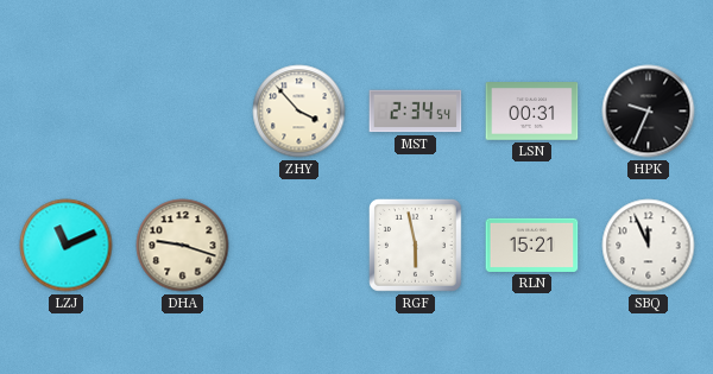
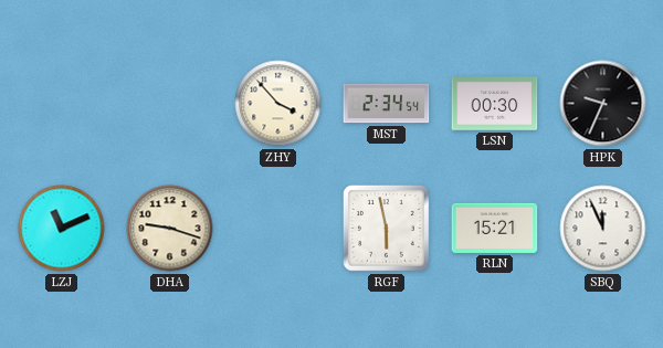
LSN: 00:31 -> 00:30
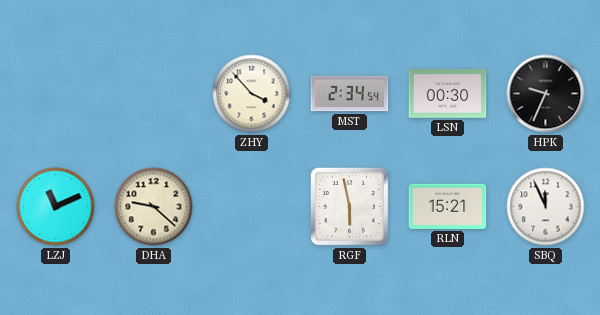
DHA: 9:18 -> 9:22
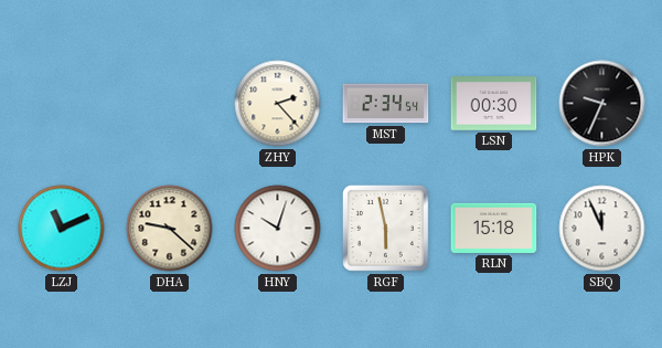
ZHY: 3:53 -> 2:23
HNY: none -> 10:03
RLN: 15:21 -> 15:18
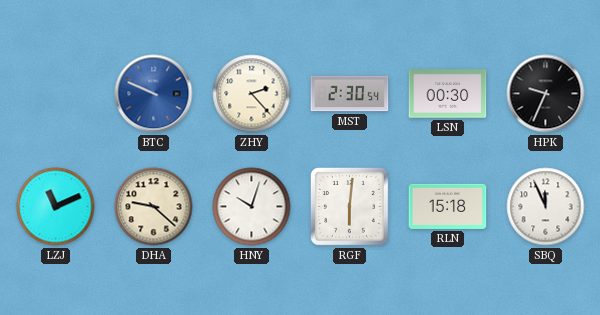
BTC: none -> 9:49
MST: 2:34 -> 2:30
RGF: 5:58 -> 6:01
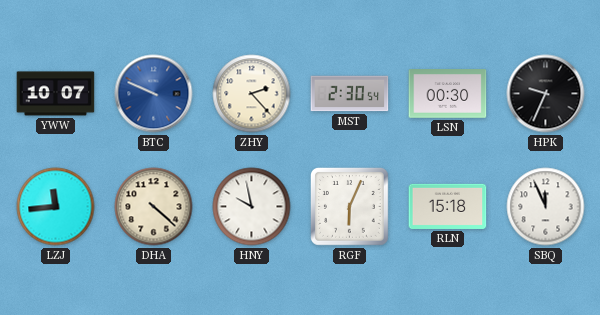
YWW: none -> 10:07
LZJ: 11:11 -> 11:44
DHA: 9:22 -> 4:22
HNY: 10:03 -> 9:58
RGF: 6:01 -> 6:04
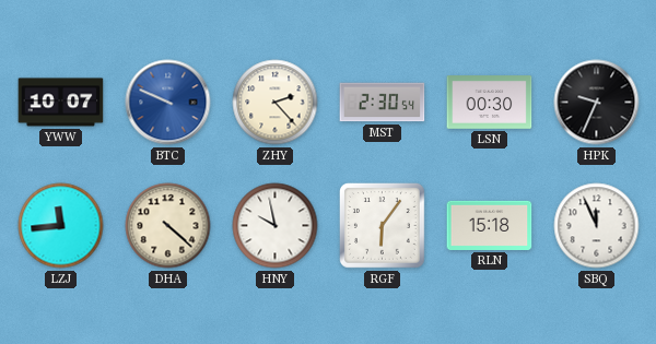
RGF: 6:04 -> 6:06
